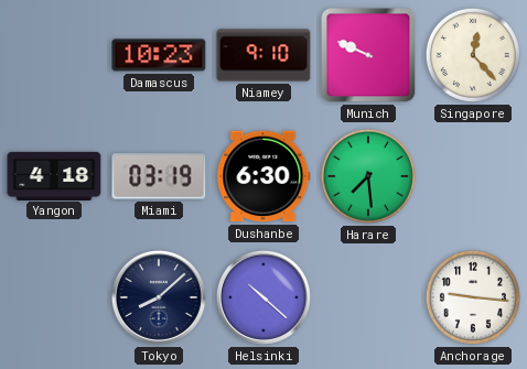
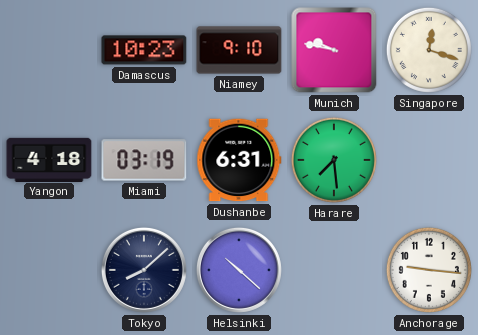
Munich: 9:49 -> 9:47
Singapore: 12:23 -> 12:18
Dushanbe: 6:30 -> 6:31
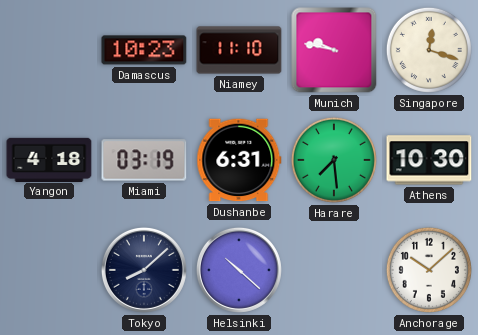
Niamey: 9:10 -> 11:10
Athens: none -> 10:30
Anchorage: 9:16 -> 10:08
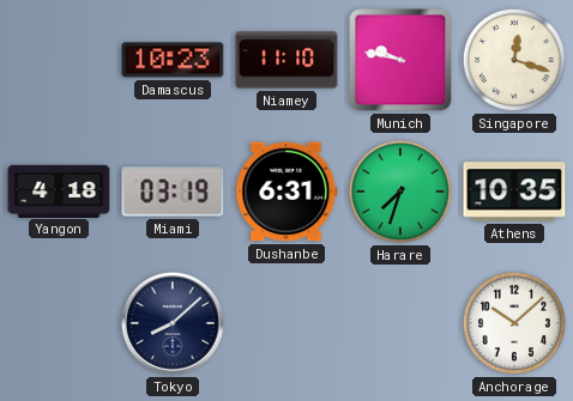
Harare: 7:29 -> 7:33
Athens: 10:30 -> 10:35
Helsinki: 10:22 -> none
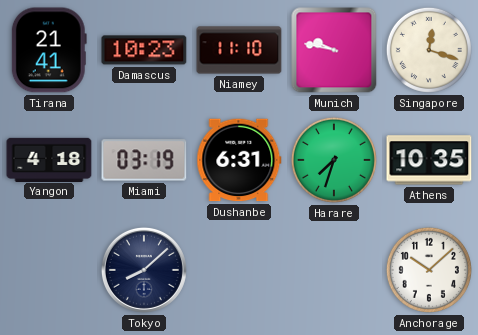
Tirana: none -> 21:41
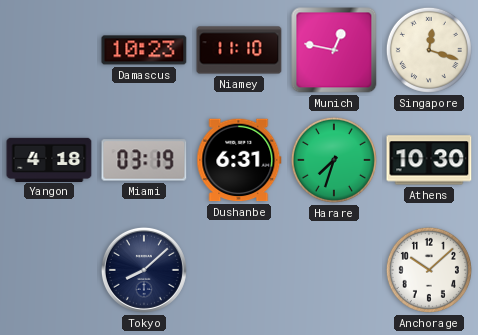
Tirana: 21:41 -> none
Munich: 9:47 -> 12:47
Athens: 10:35 -> 10:30
